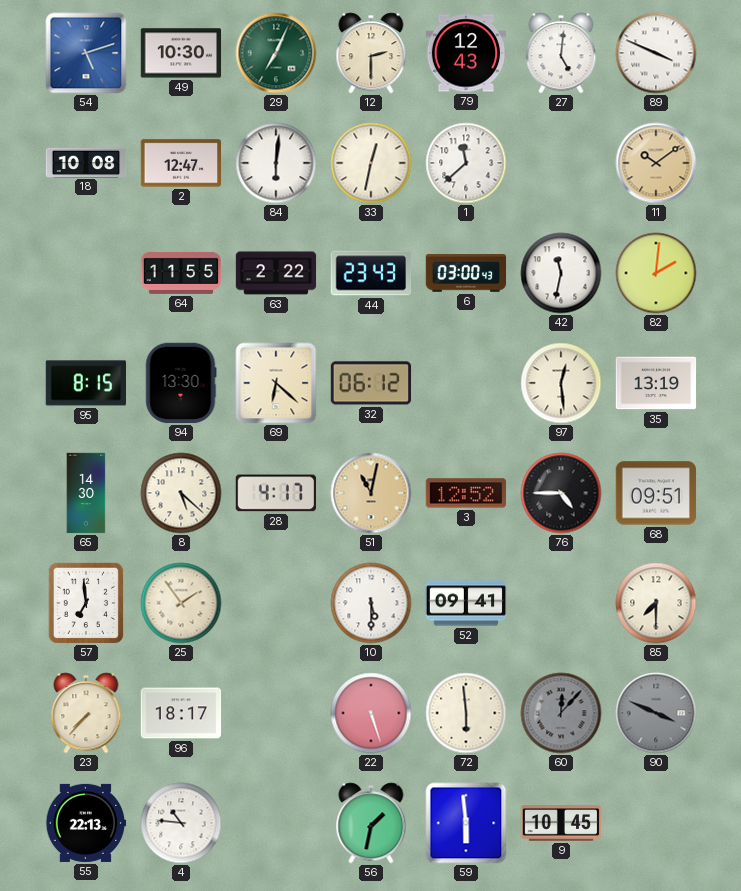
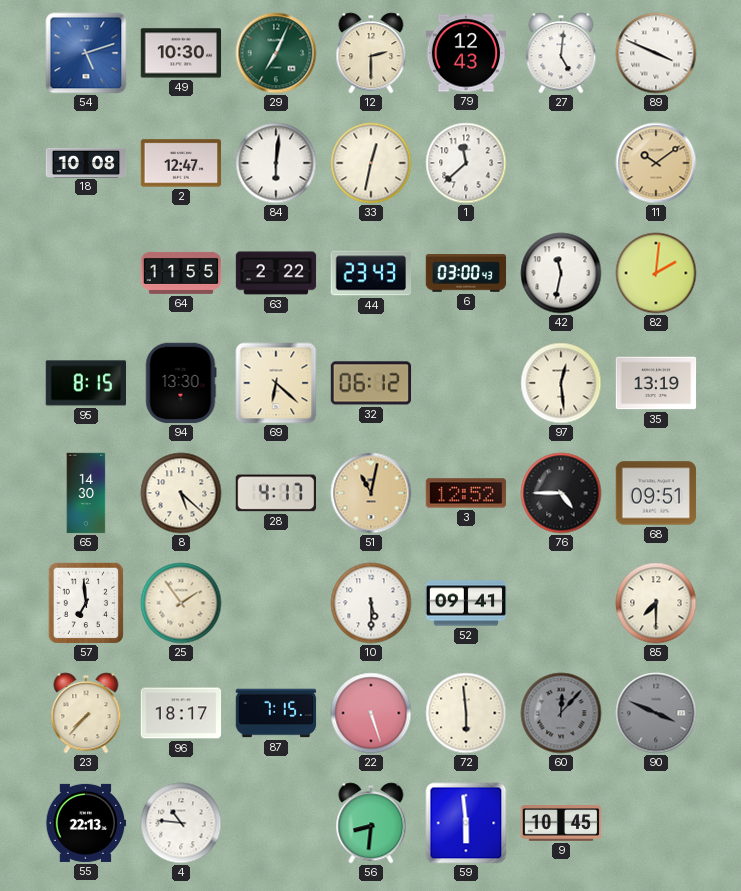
87: none -> 7:15
56: 1:32 -> 8:31
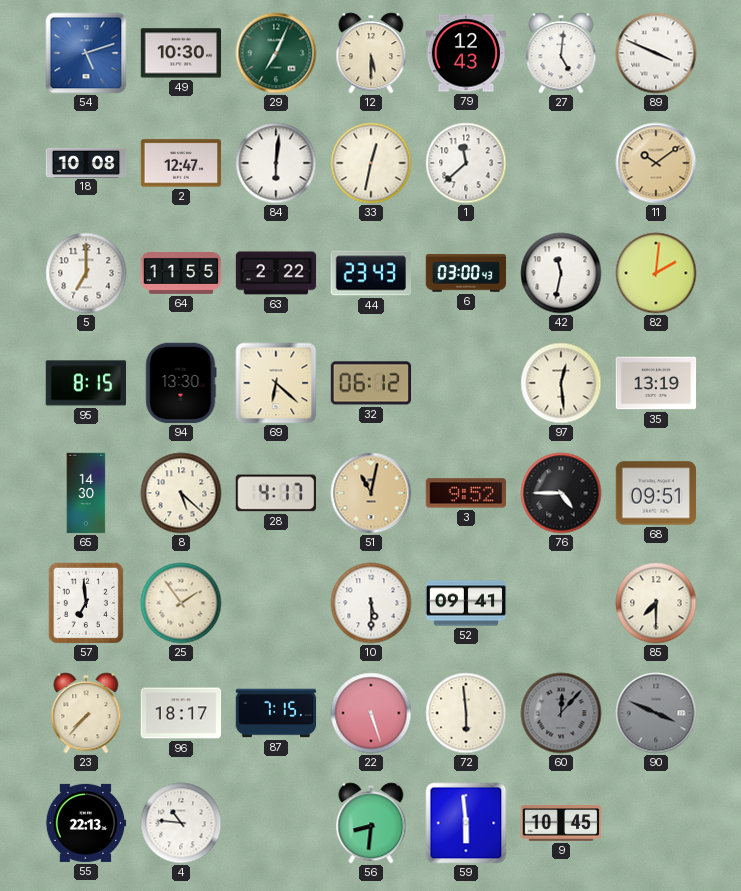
12: 2:30 -> 5:30
5: none -> 7:00
3: 12:52 -> 9:52
